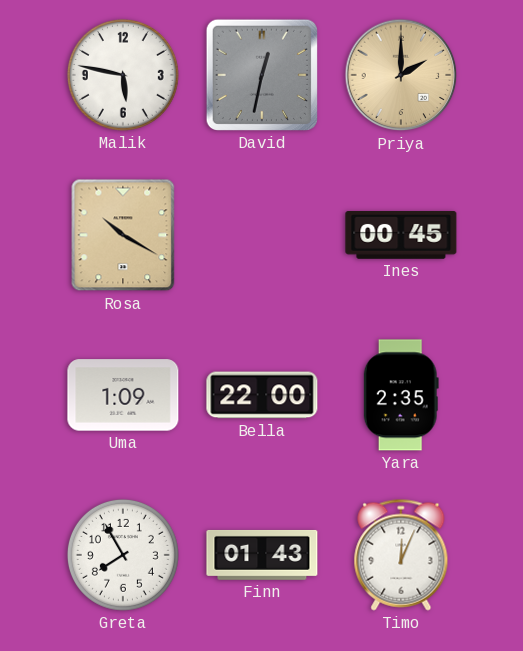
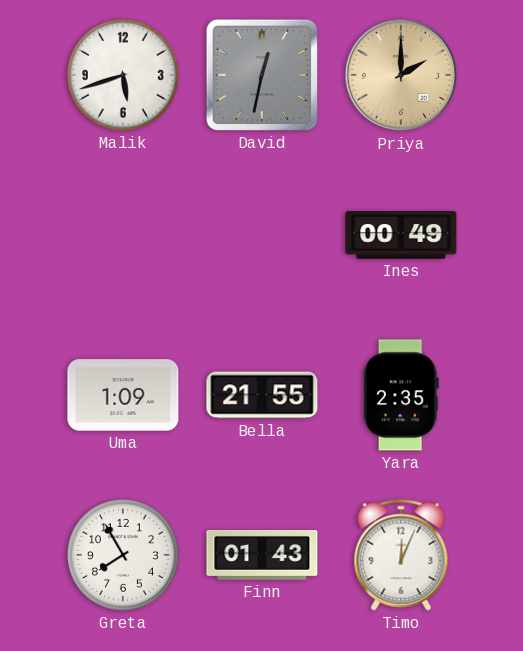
Malik: 5:47 -> 5:42
Rosa: 10:20 -> none
Ines: 00:45 -> 00:49
Bella: 22:00 -> 21:55
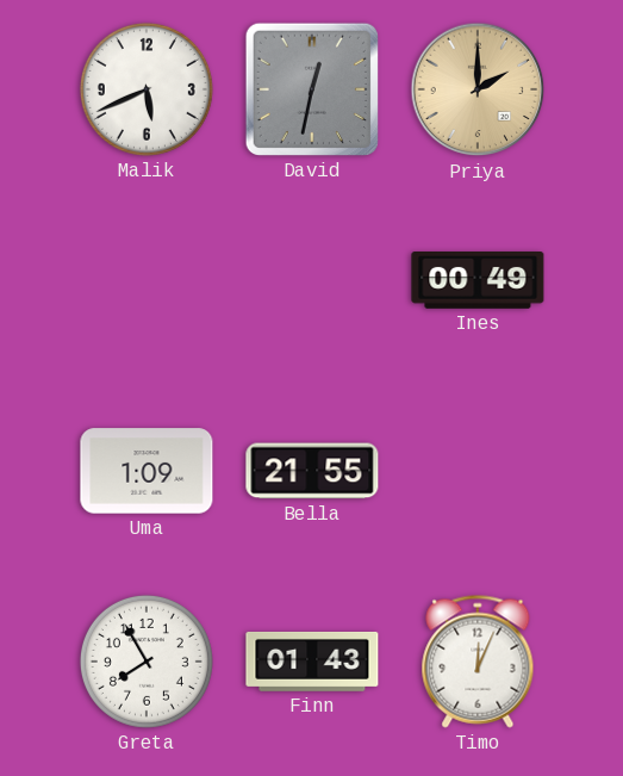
Malik: 5:42 -> 5:41
Yara: 2:35 -> none
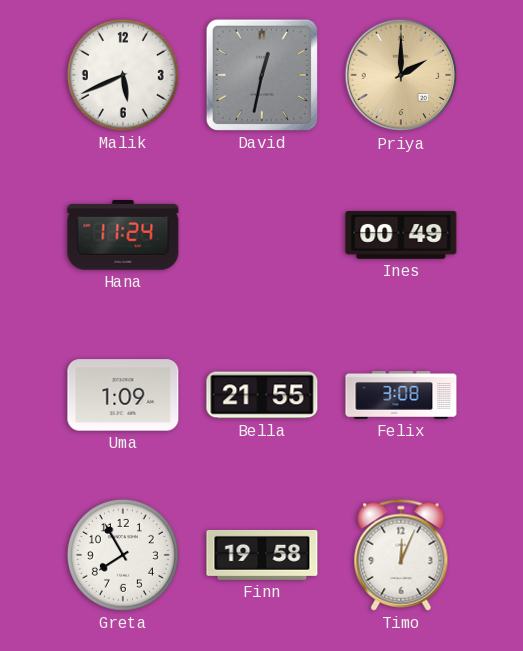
Hana: none -> 11:24
Felix: none -> 3:08
Finn: 01:43 -> 19:58
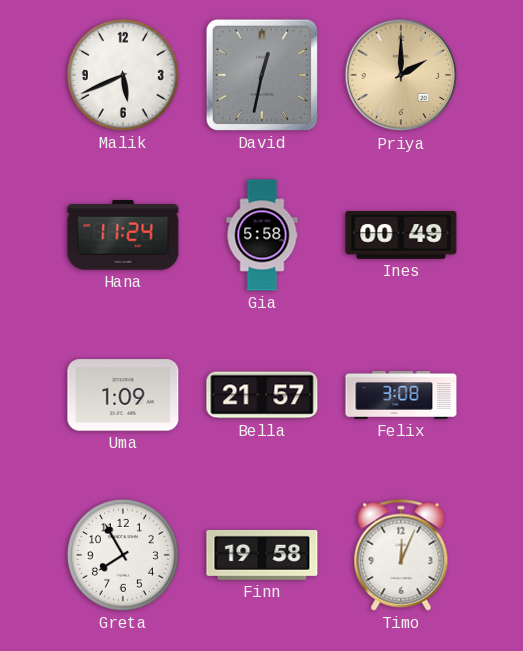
Gia: none -> 5:58
Bella: 21:55 -> 21:57
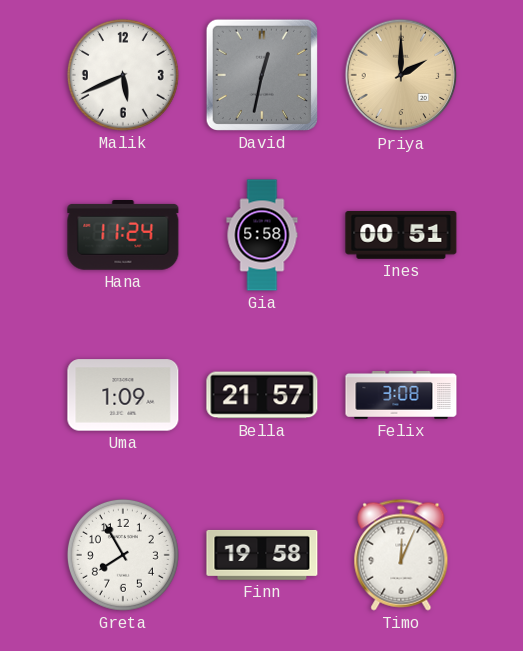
Ines: 00:49 -> 00:51
